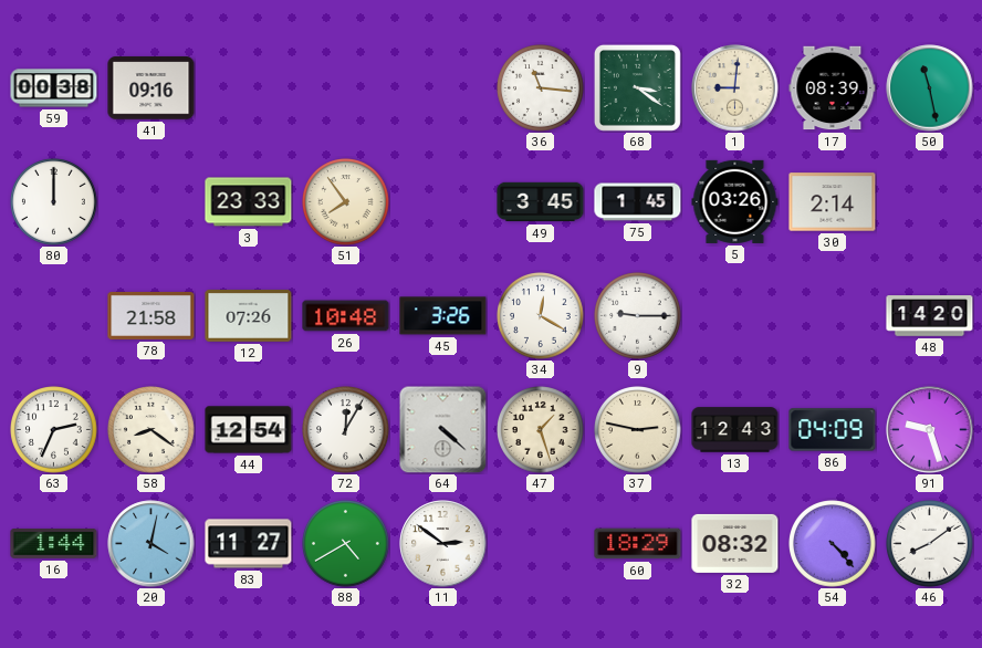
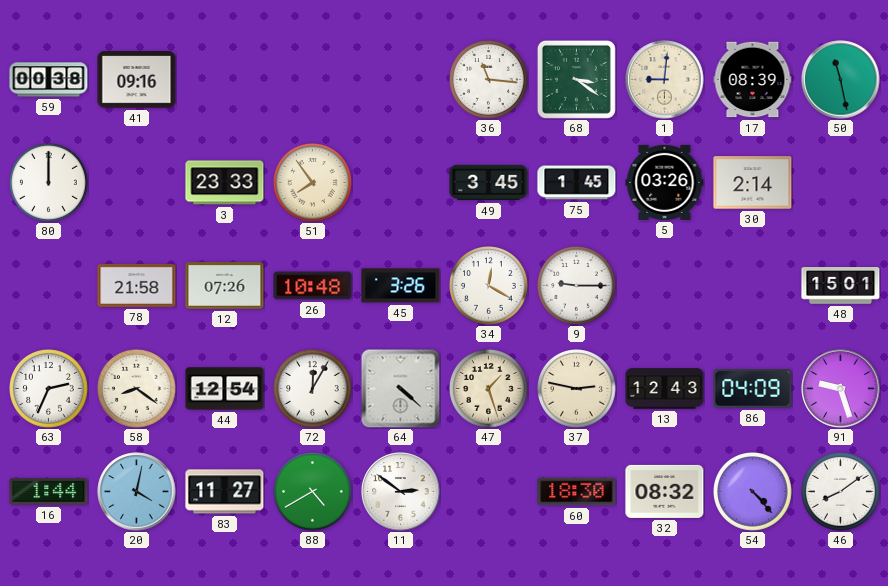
48: 14:20 -> 15:01
60: 18:29 -> 18:30
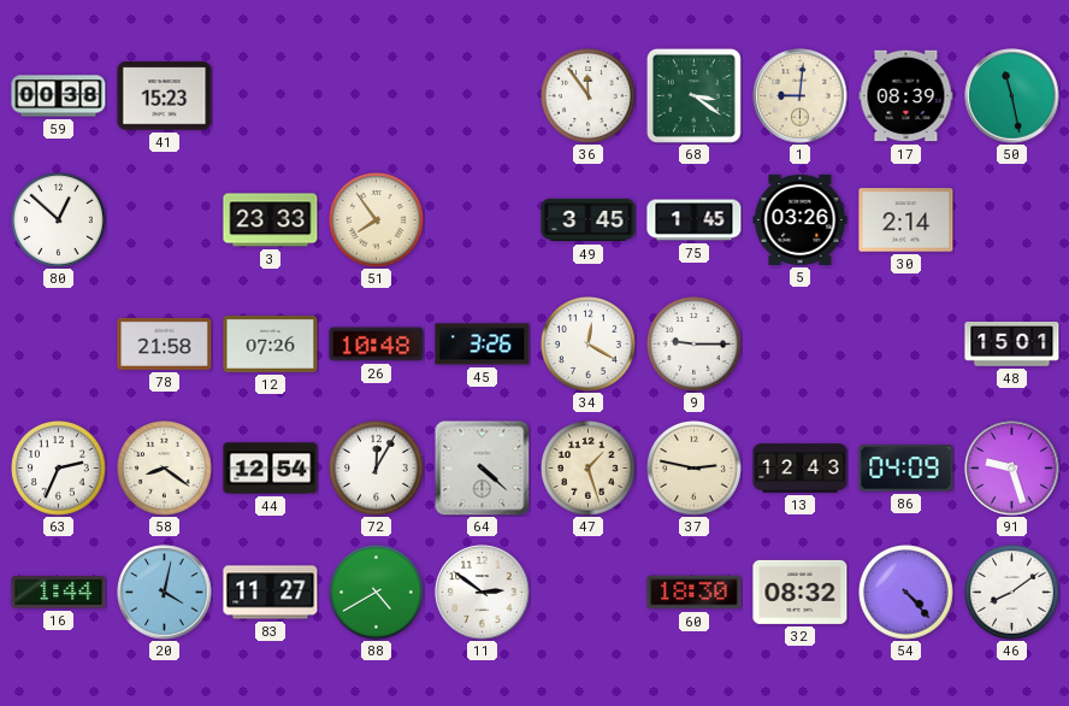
41: 09:16 -> 15:23
36: 11:16 -> 11:54
80: 12:00 -> 12:52
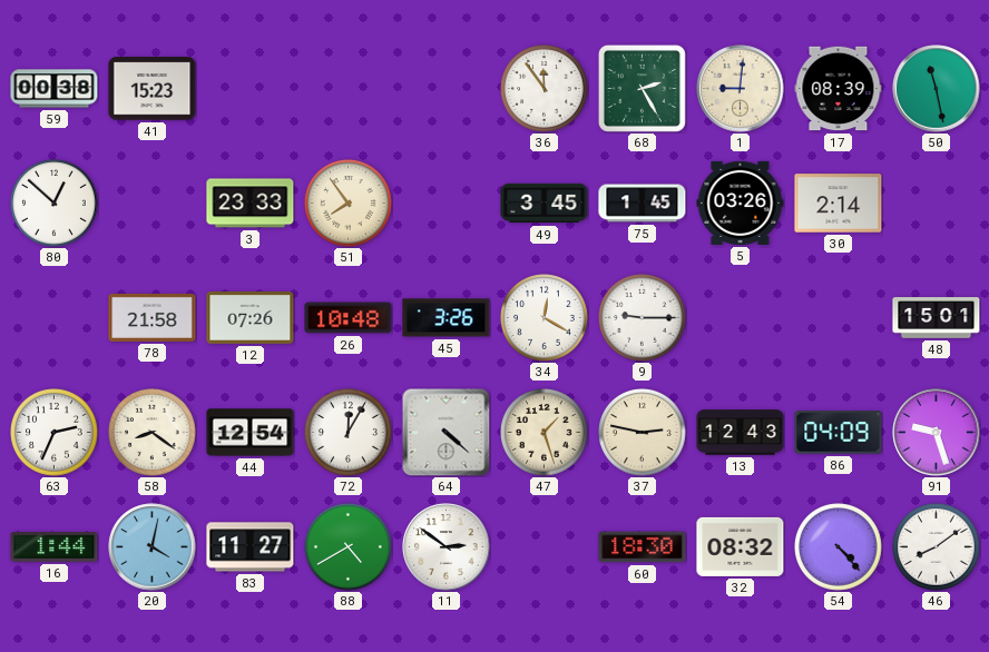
68: 3:21 -> 2:25
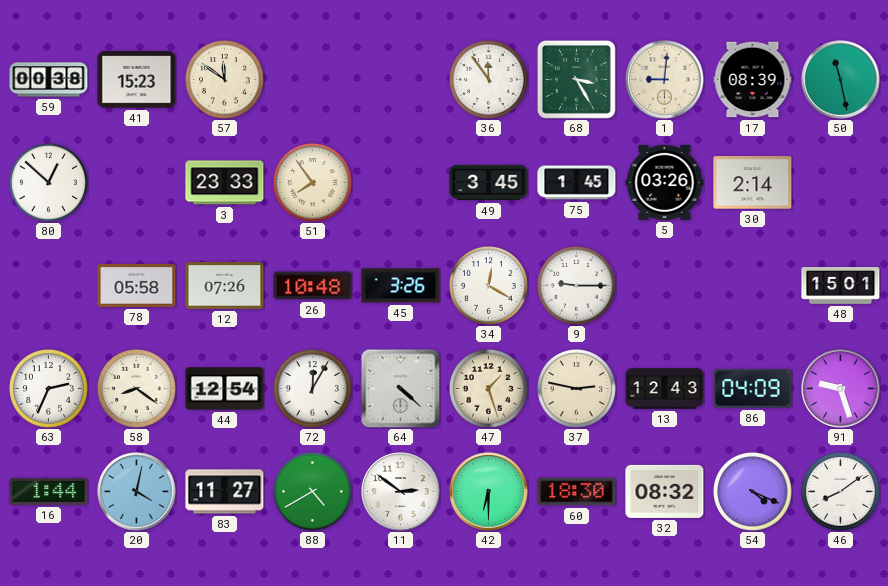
57: none -> 11:51
68: 2:25 -> 3:25
78: 21:58 -> 05:58
42: none -> 6:30
54: 4:23 -> 4:19
